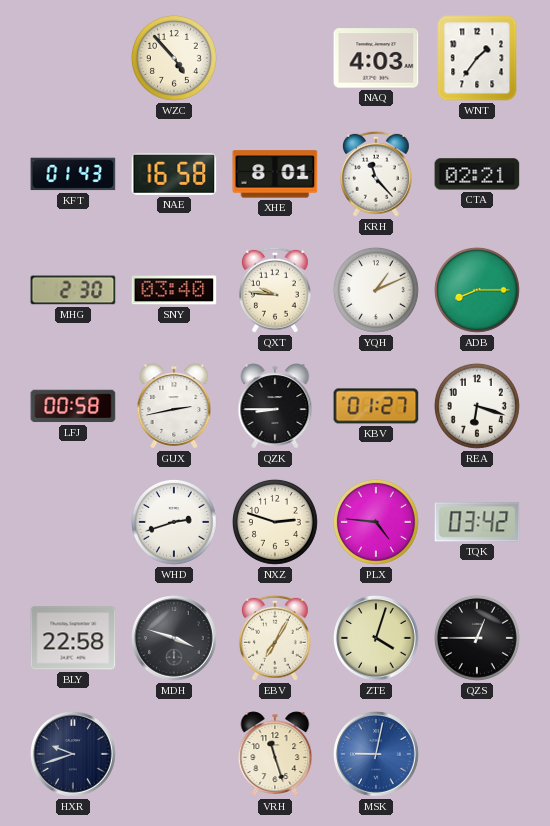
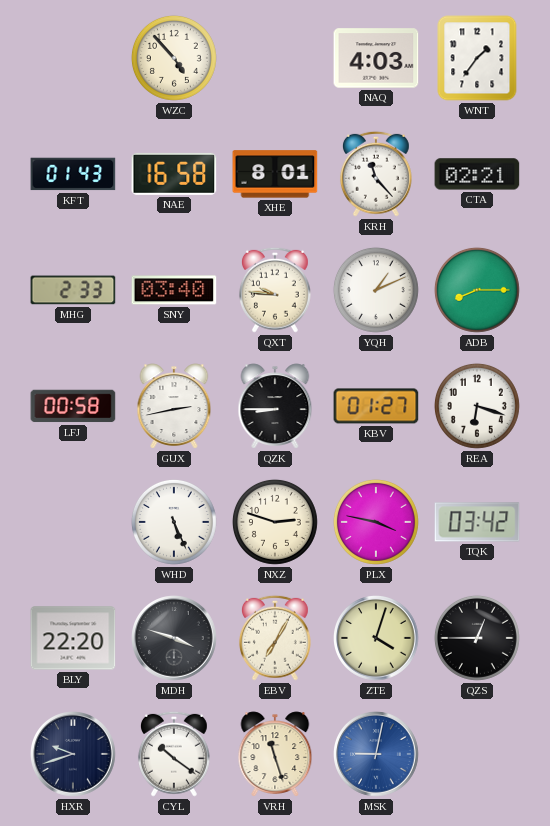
MHG: 2:30 -> 2:33
WHD: 2:42 -> 5:26
PLX: 4:46 -> 3:47
BLY: 22:58 -> 22:20
CYL: none -> 10:21
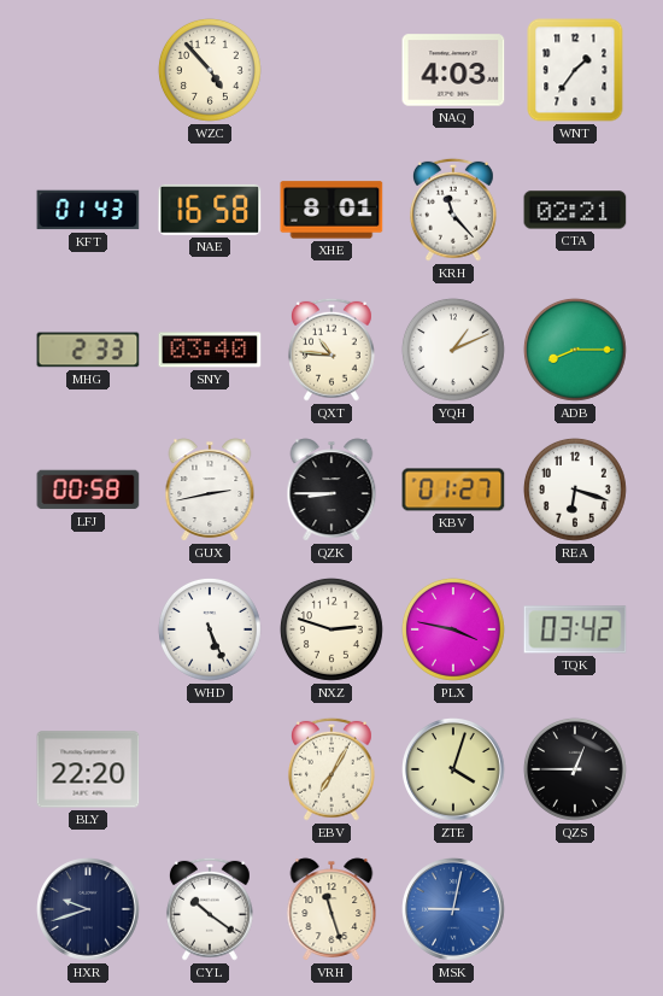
QXT: 9:46 -> 10:46
MDH: 3:48 -> none
